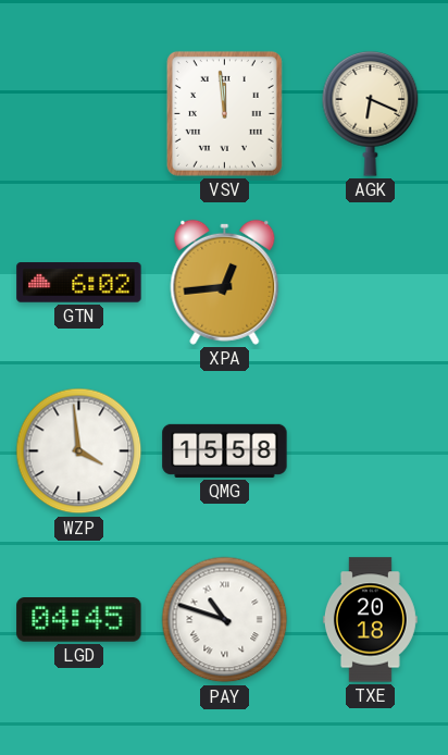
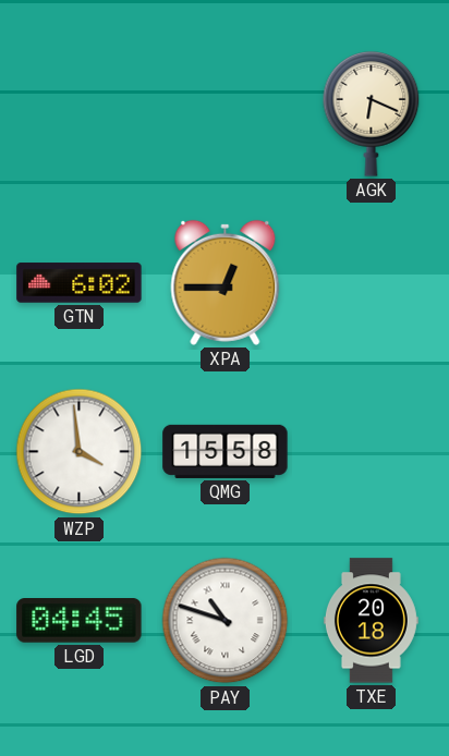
VSV: 11:59 -> none
XPA: 12:44 -> 12:45
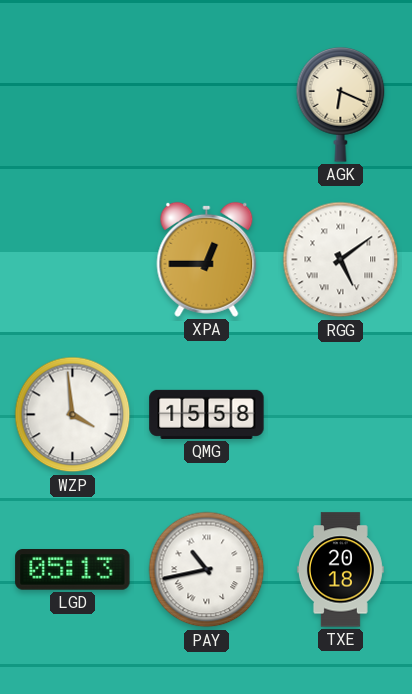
GTN: 6:02 -> none
RGG: none -> 5:09
LGD: 04:45 -> 05:13
PAY: 10:48 -> 10:43
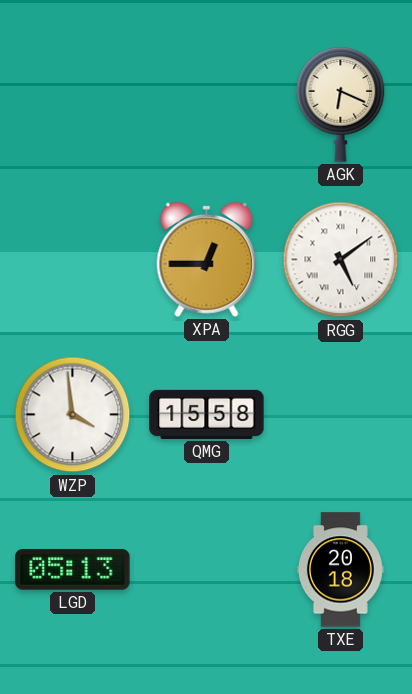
PAY: 10:43 -> none
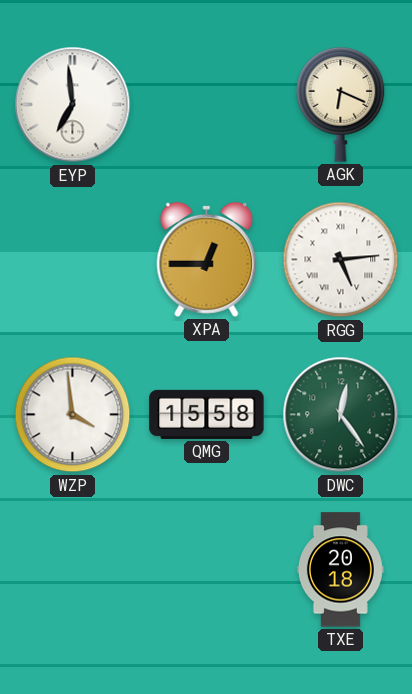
EYP: none -> 6:59
RGG: 5:09 -> 5:14
DWC: none -> 12:24
LGD: 05:13 -> none
